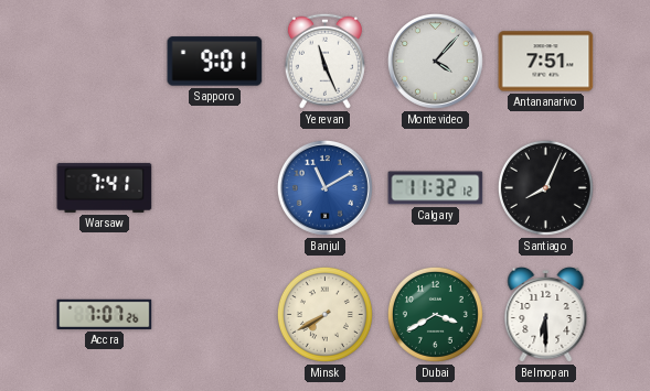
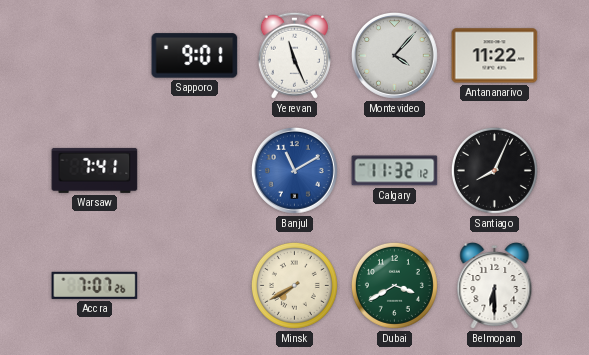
Antananarivo: 7:51 -> 11:22
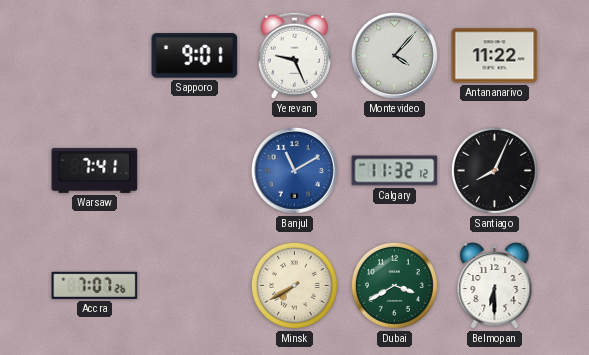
Yerevan: 11:26 -> 9:26
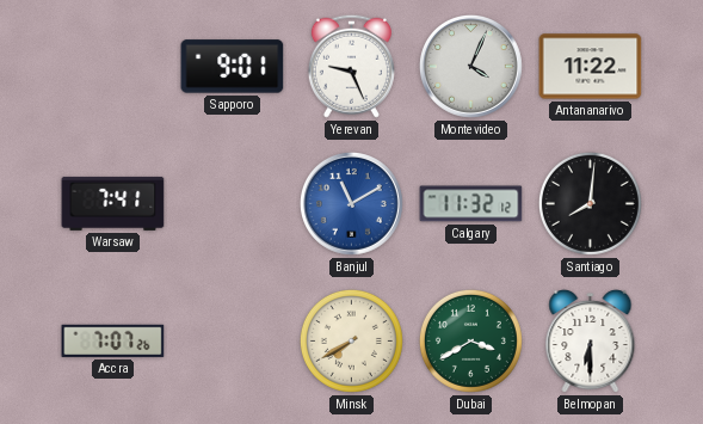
Montevideo: 4:07 -> 4:04
Santiago: 8:04 -> 8:01
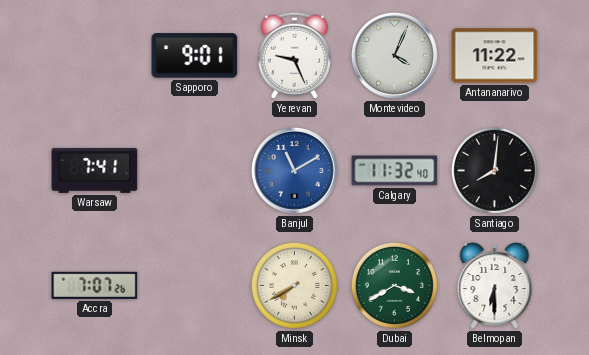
Calgary: 11:32:12 -> 11:32:40
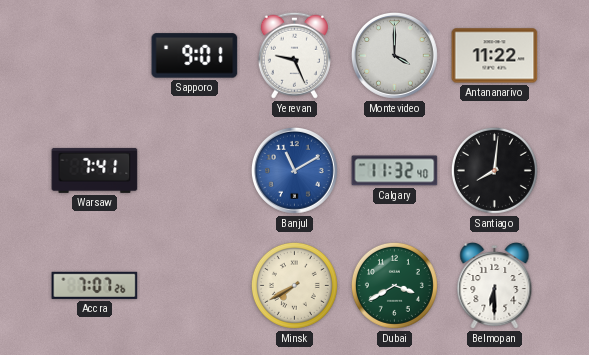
Montevideo: 4:04 -> 4:00
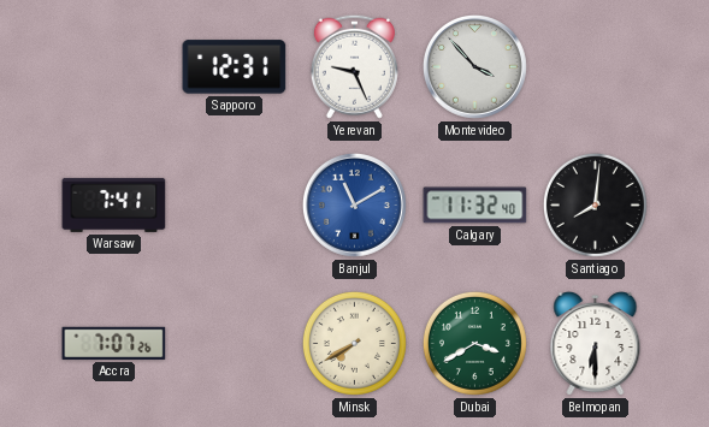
Sapporo: 9:01 -> 12:31
Montevideo: 4:00 -> 3:53
Antananarivo: 11:22 -> none
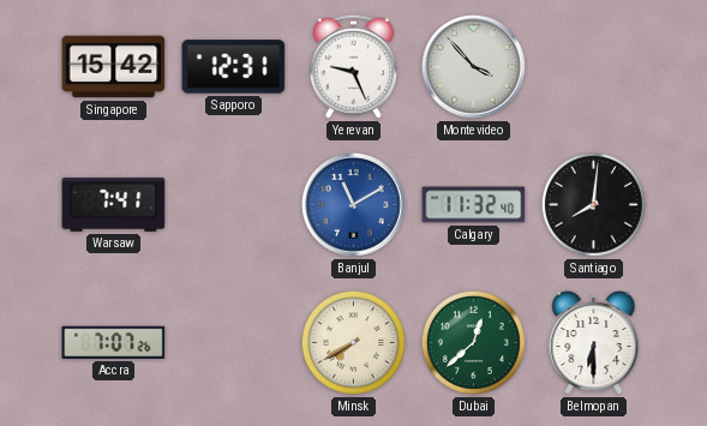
Singapore: none -> 15:42
Dubai: 3:40 -> 12:38
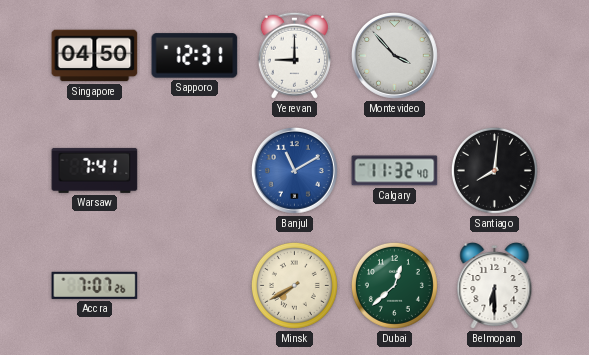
Singapore: 15:42 -> 04:50
Yerevan: 9:26 -> 9:00
